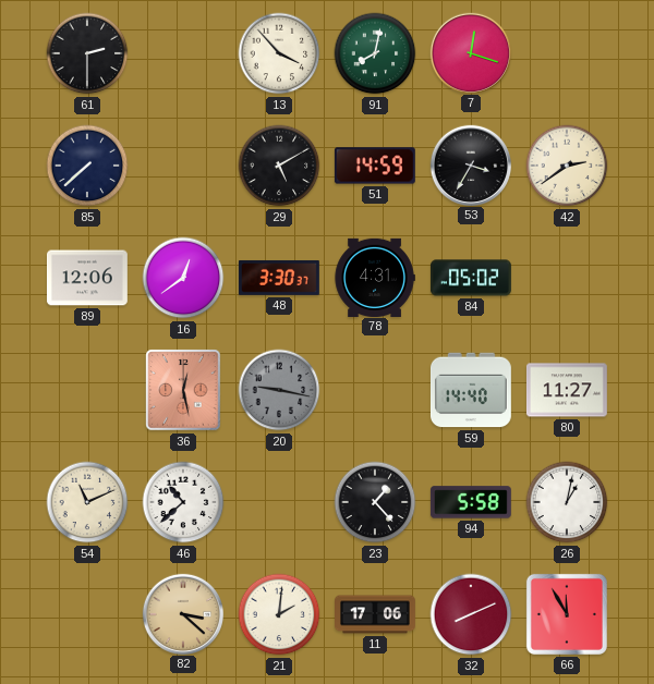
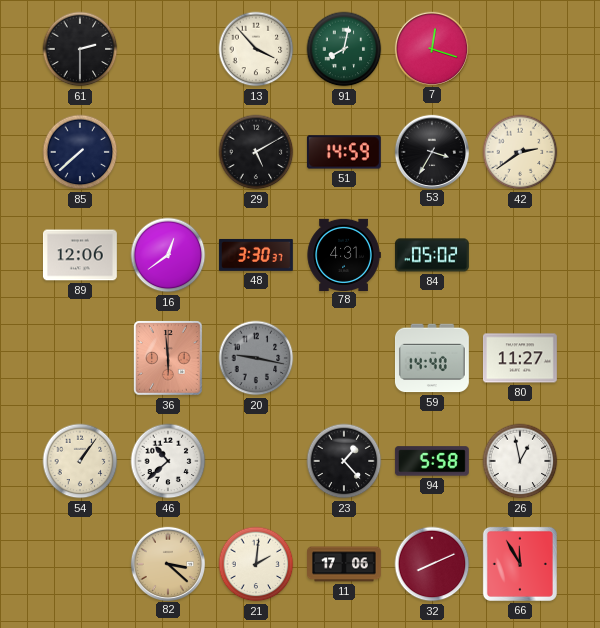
36: 12:28 -> 5:59
54: 11:11 -> 1:06
26: 1:02 -> 12:58
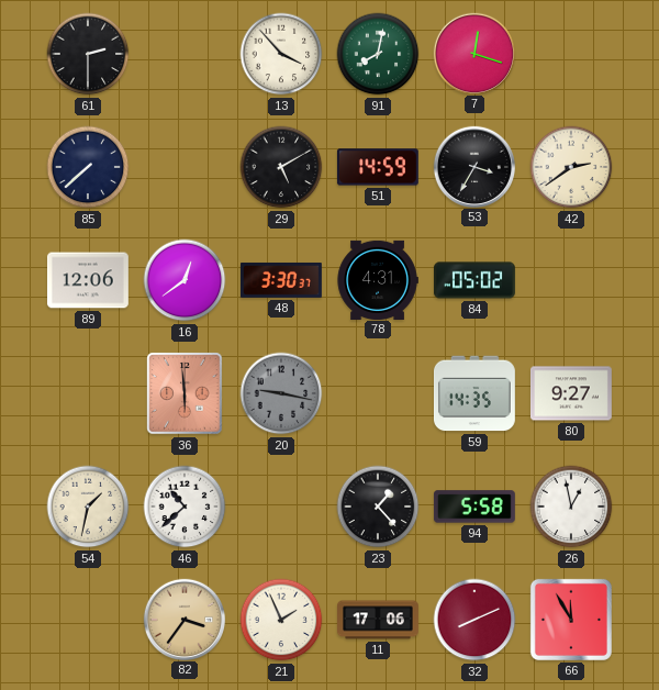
59: 14:40 -> 14:35
80: 11:27 -> 9:27
54: 1:06 -> 1:32
82: 3:22 -> 3:36
21: 2:01 -> 1:56
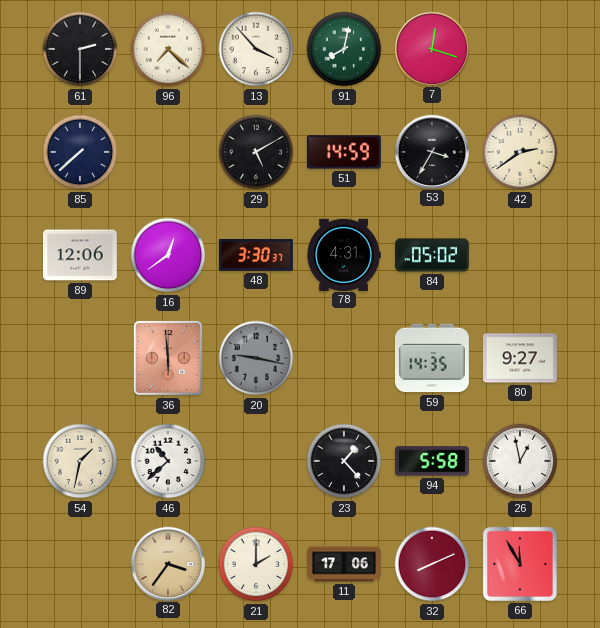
96: none -> 7:22
21: 1:56 -> 2:00
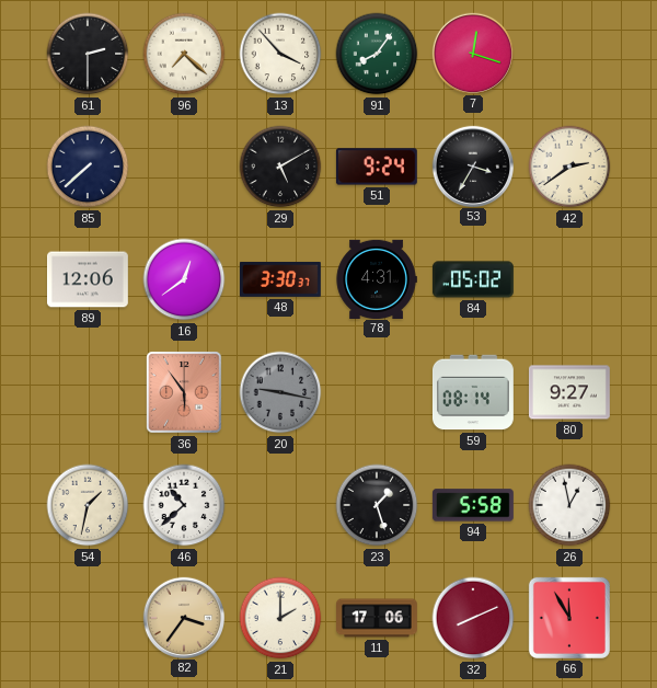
91: 8:02 -> 8:06
51: 14:59 -> 9:24
36: 5:59 -> 5:54
59: 14:35 -> 08:14
23: 1:23 -> 1:27
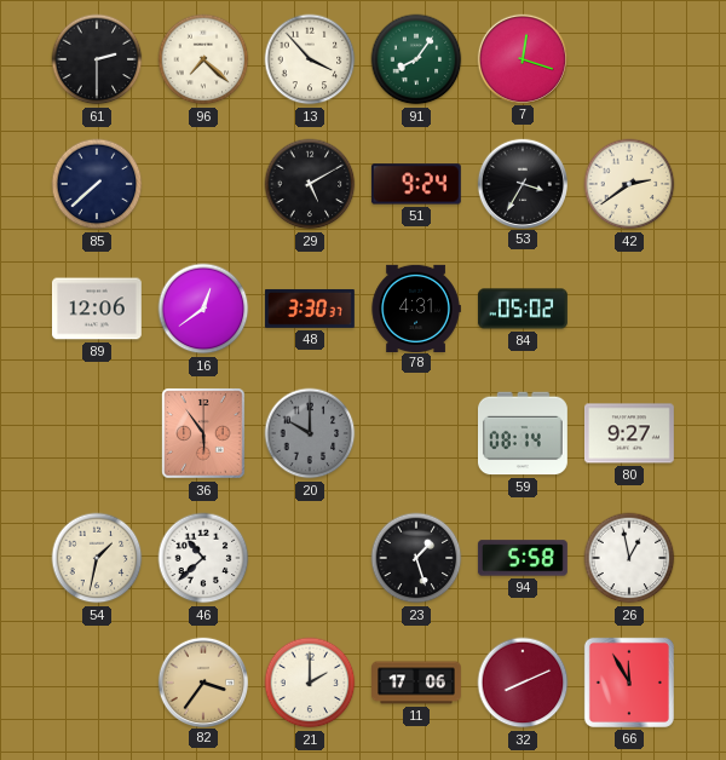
20: 9:17 -> 10:00
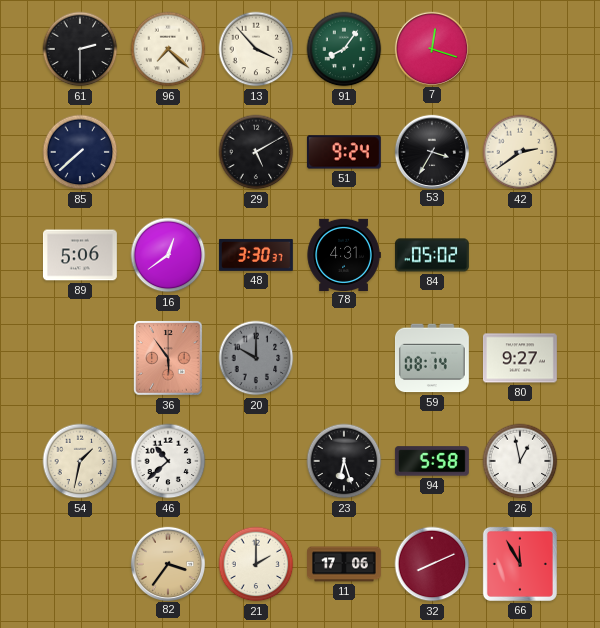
89: 12:06 -> 5:06
23: 1:27 -> 6:27
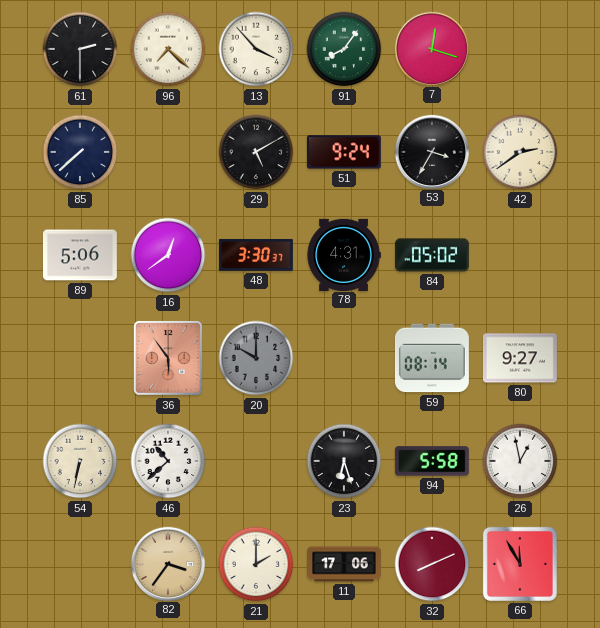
54: 1:32 -> 6:32
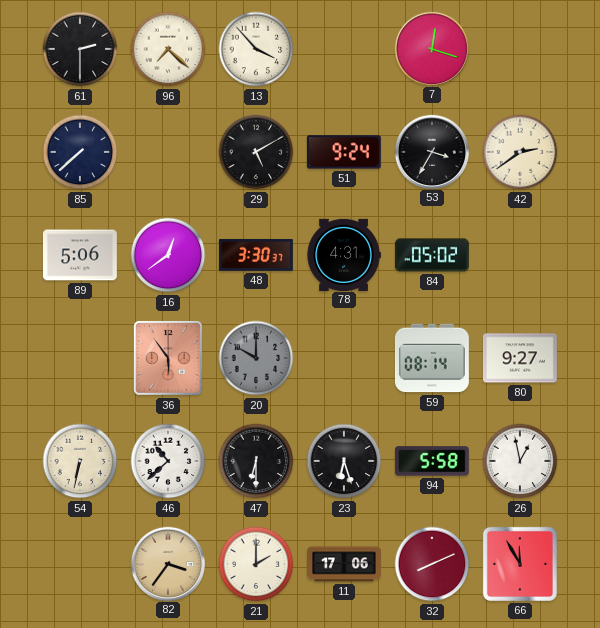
91: 8:06 -> none
47: none -> 6:30
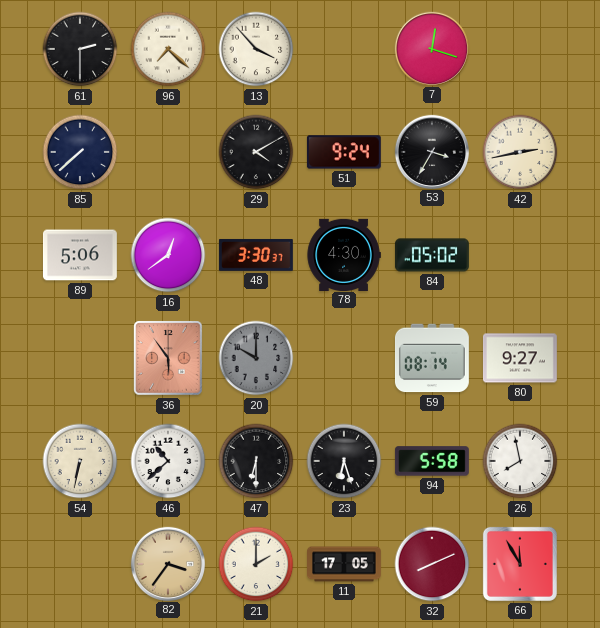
29: 5:10 -> 4:10
42: 2:39 -> 2:43
78: 4:31 -> 4:30
26: 12:58 -> 7:58
11: 17:06 -> 17:05
